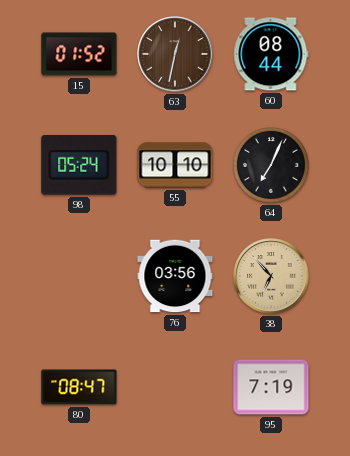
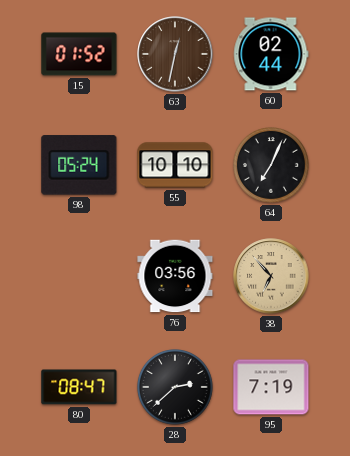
60: 08:44 -> 02:44
28: none -> 2:38
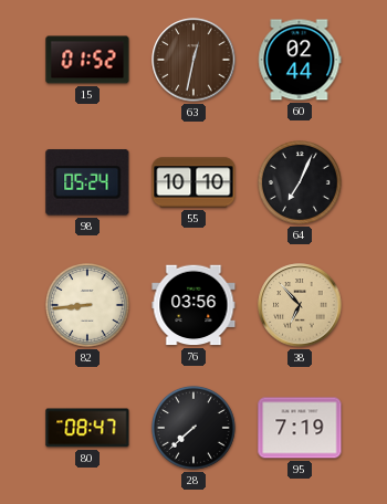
82: none -> 8:44
28: 2:38 -> 7:38
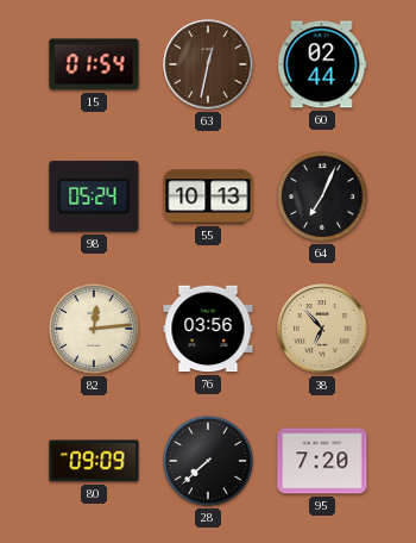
15: 01:52 -> 01:54
55: 10:10 -> 10:13
82: 8:44 -> 12:14
80: 08:47 -> 09:09
95: 7:19 -> 7:20
